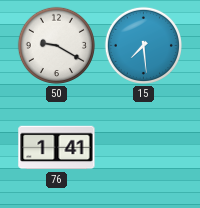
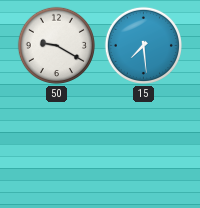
76: 1:41 -> none
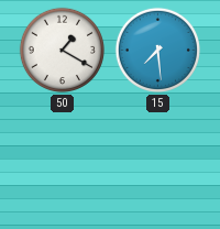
50: 9:20 -> 1:20
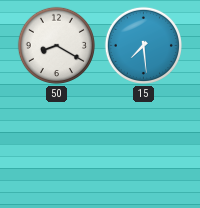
50: 1:20 -> 8:20
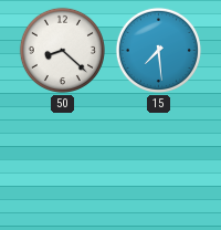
50: 8:20 -> 8:22
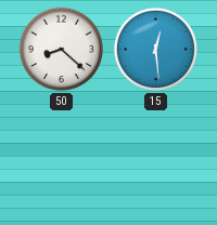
15: 7:29 -> 12:29
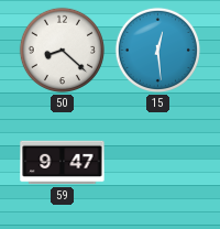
59: none -> 9:47
